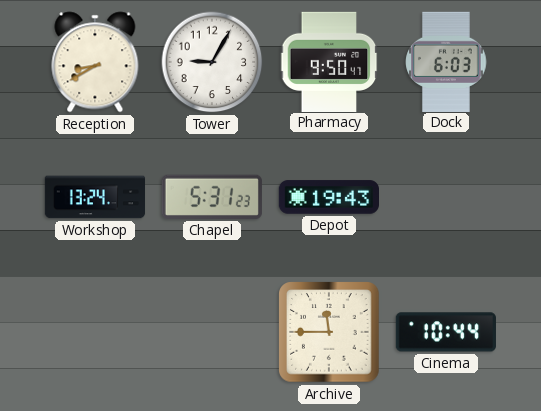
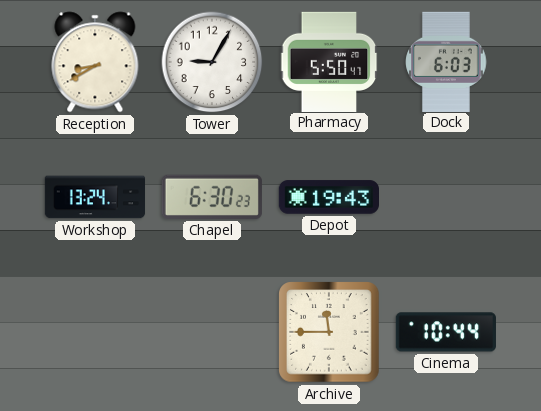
Pharmacy: 9:50 -> 5:50
Chapel: 5:31 -> 6:30
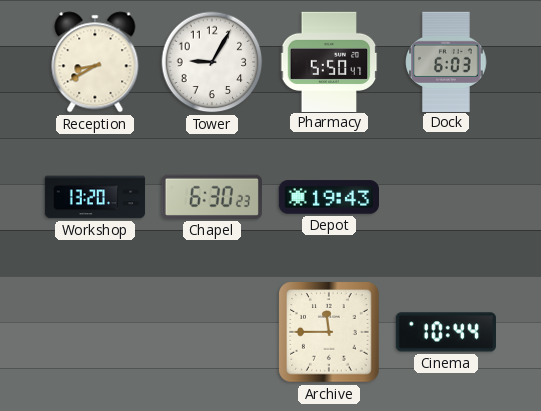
Workshop: 13:24 -> 13:20
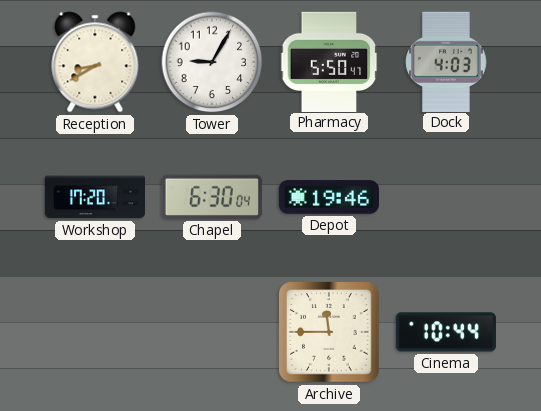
Dock: 6:03 -> 4:03
Workshop: 13:20 -> 17:20
Chapel: 6:30:23 -> 6:30:04
Depot: 19:43 -> 19:46
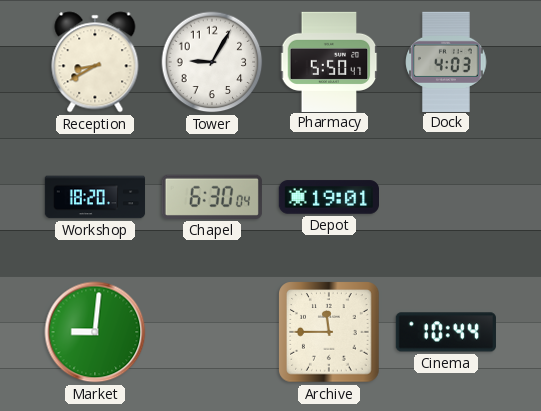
Workshop: 17:20 -> 18:20
Depot: 19:46 -> 19:01
Market: none -> 9:01
